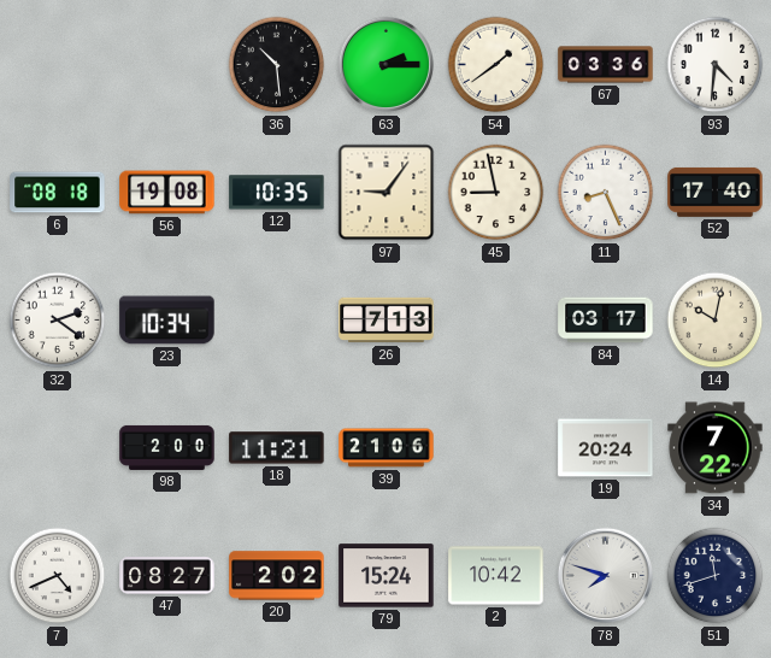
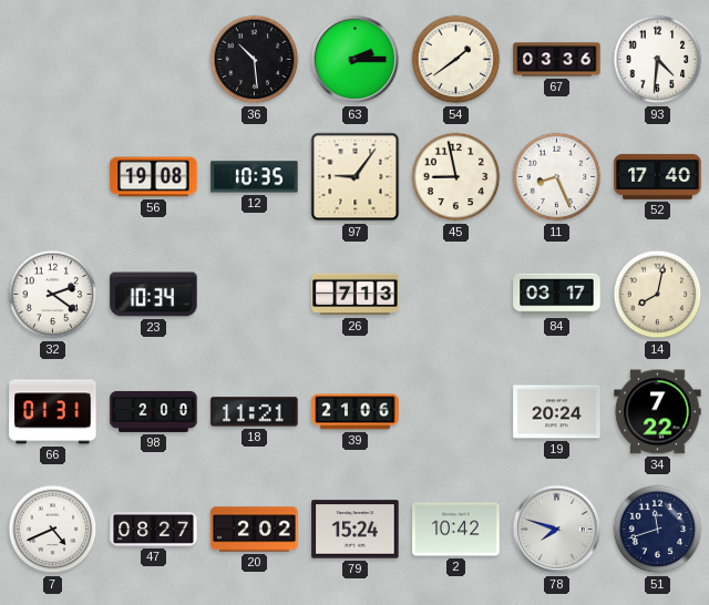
6: 08:18 -> none
14: 10:02 -> 8:02
66: none -> 01:31
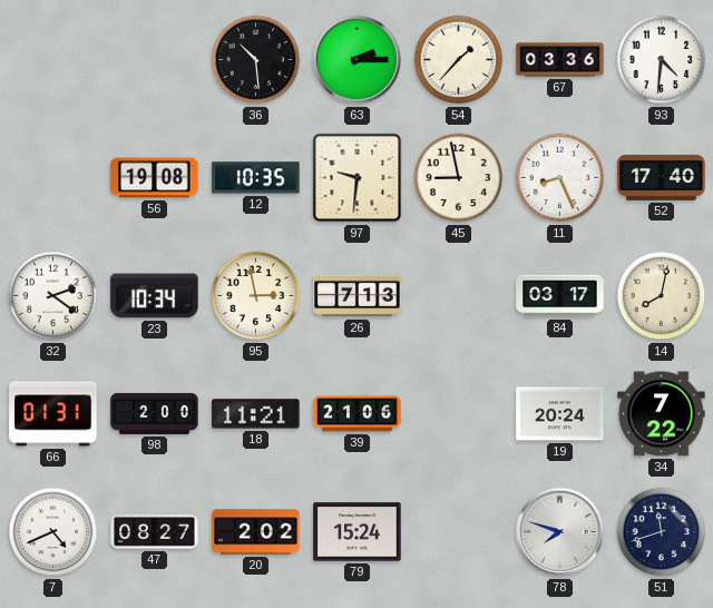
54: 1:39 -> 1:37
97: 9:06 -> 9:31
95: none -> 2:58
2: 10:42 -> none
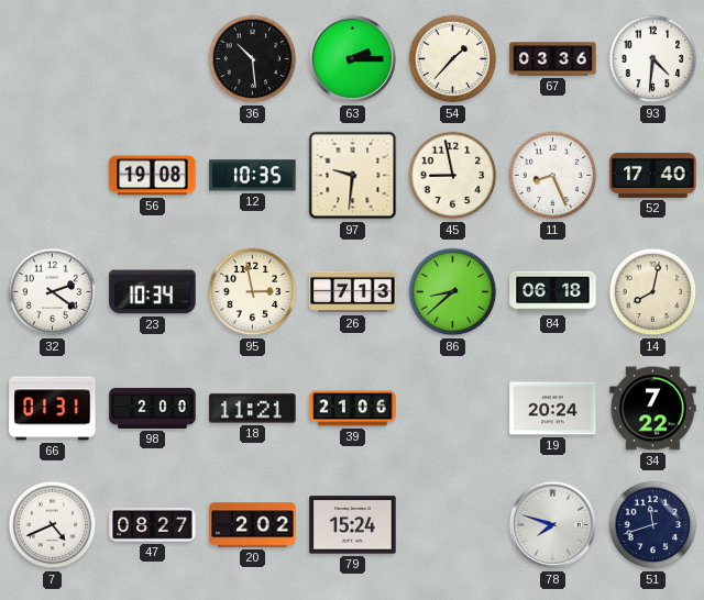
86: none -> 8:38
84: 03:17 -> 06:18
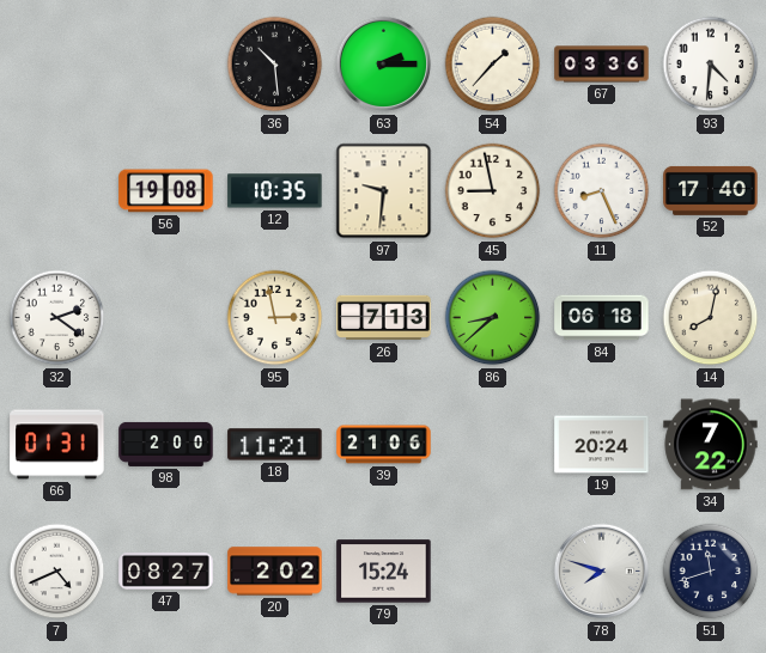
23: 10:34 -> none
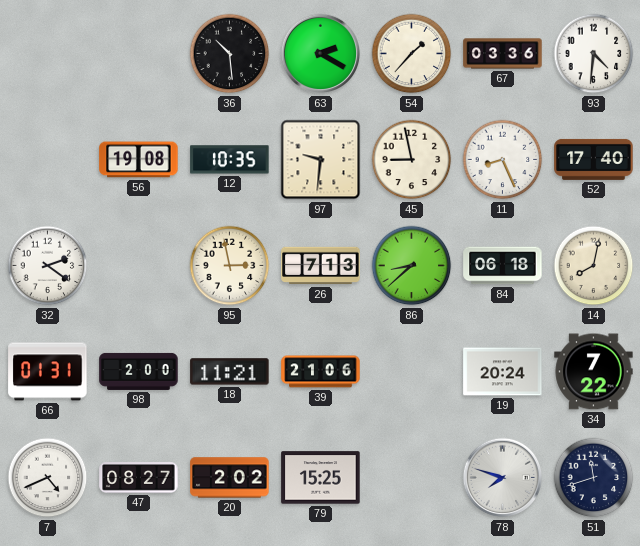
63: 2:15 -> 2:20
79: 15:24 -> 15:25
